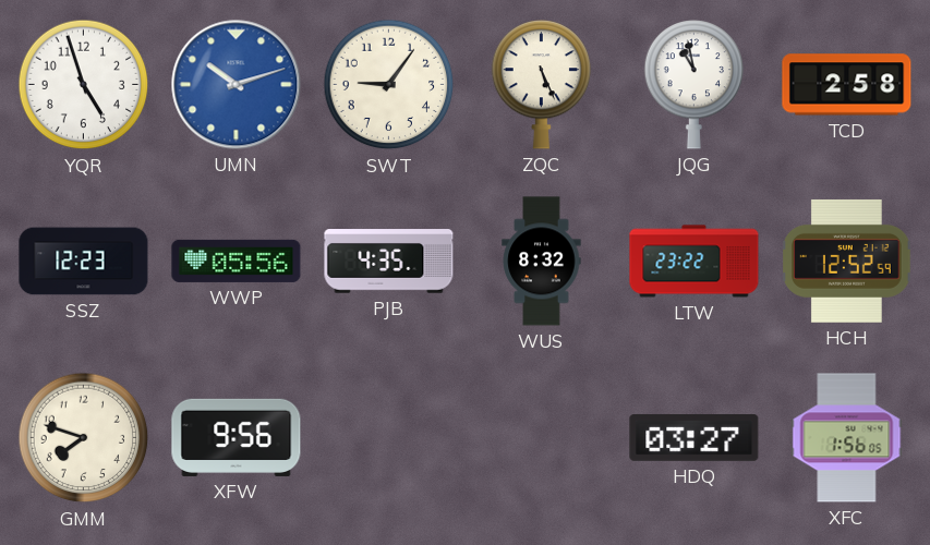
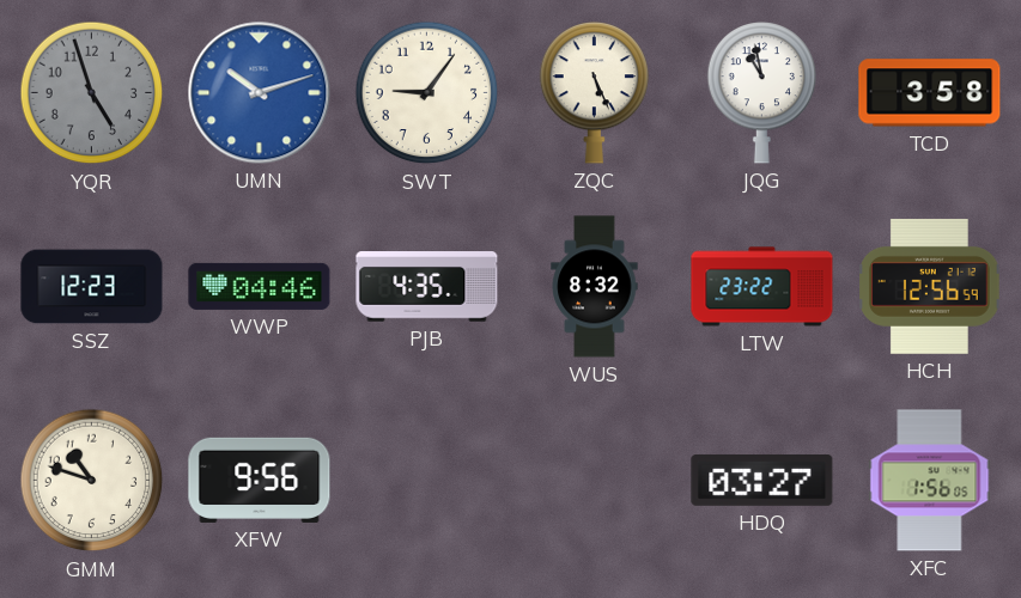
YQR dial: white -> grey
TCD: 2:58 -> 3:58
WWP: 05:56 -> 04:46
HCH: 12:52 -> 12:56
GMM: 7:48 -> 10:48
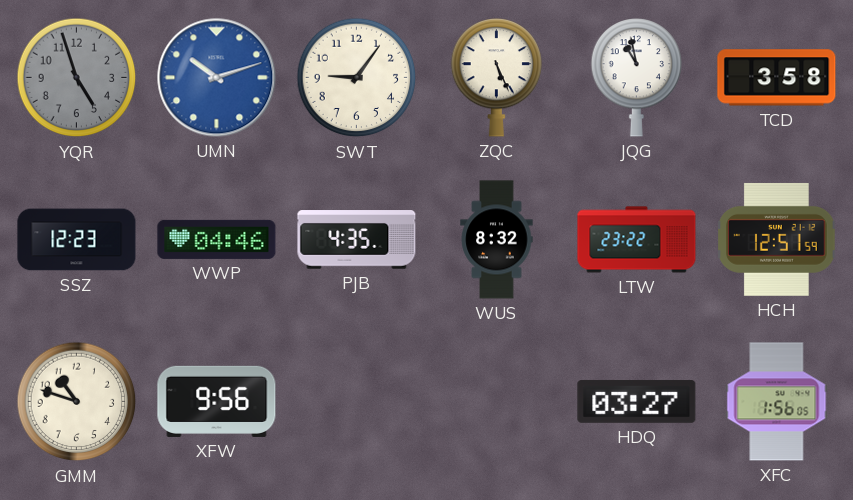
HCH: 12:56 -> 12:51
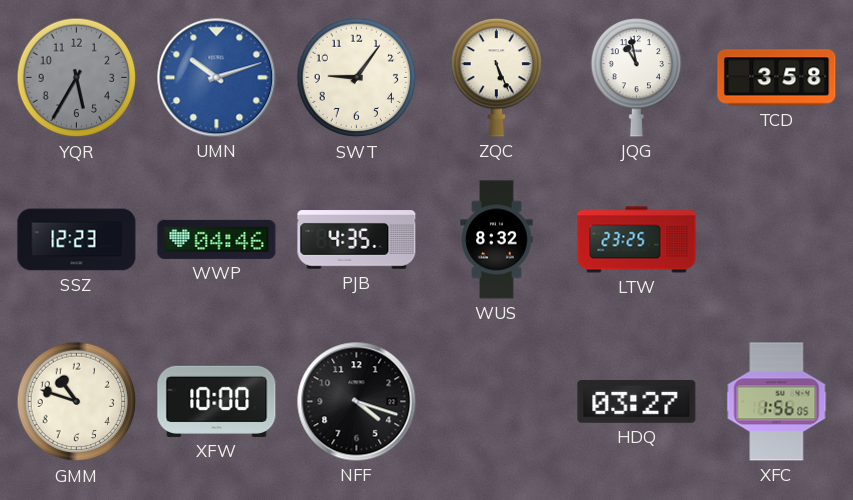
YQR: 4:57 -> 5:35
LTW: 23:22 -> 23:25
HCH: 12:51 -> none
XFW: 9:56 -> 10:00
NFF: none -> 4:18
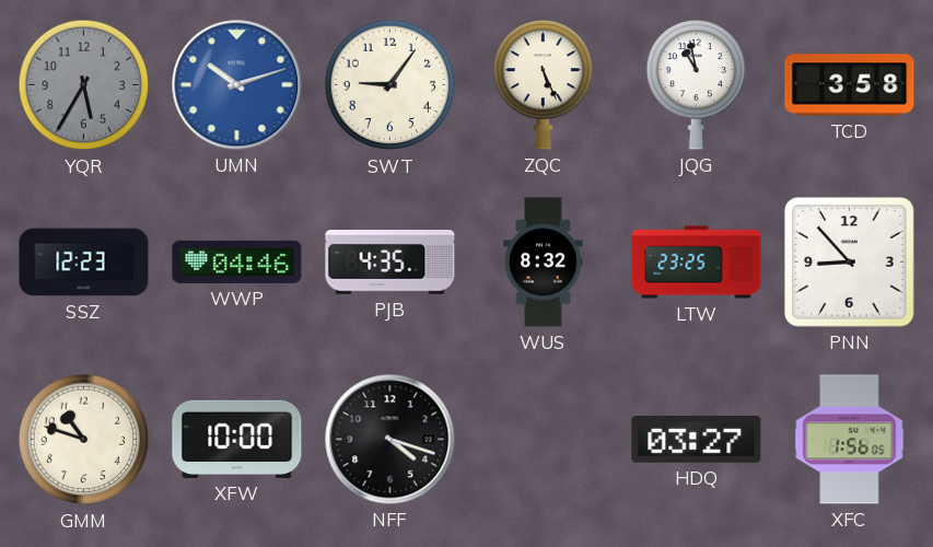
PNN: none -> 8:53
